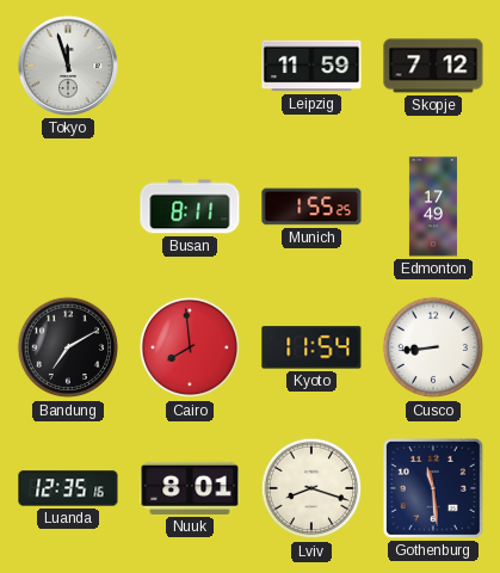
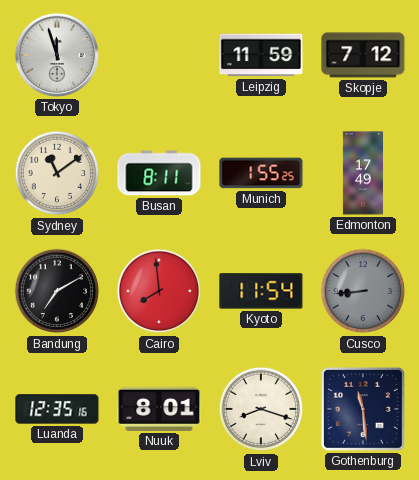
Sydney: none -> 11:09
Cusco dial: white -> grey
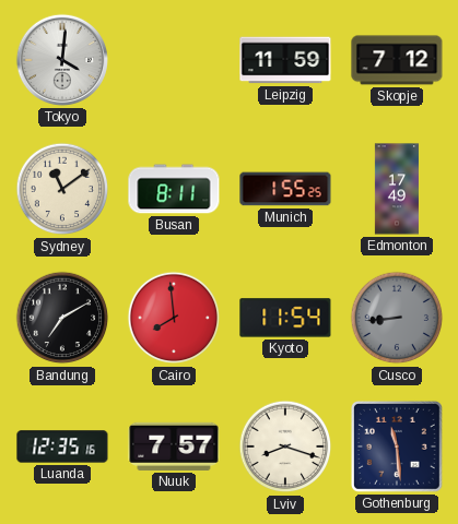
Tokyo: 11:57 -> 4:01
Nuuk: 8:01 -> 7:57
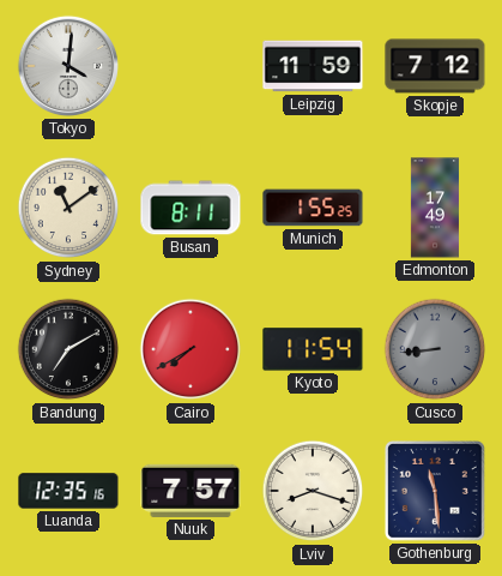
Cairo: 7:59 -> 7:40
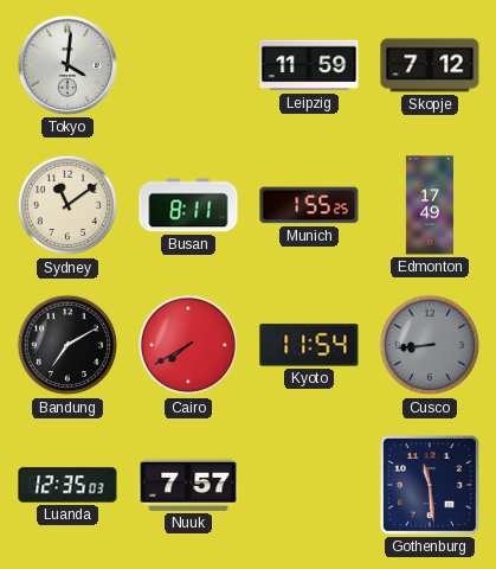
Luanda: 12:35:16 -> 12:35:03
Lviv: 8:18 -> none
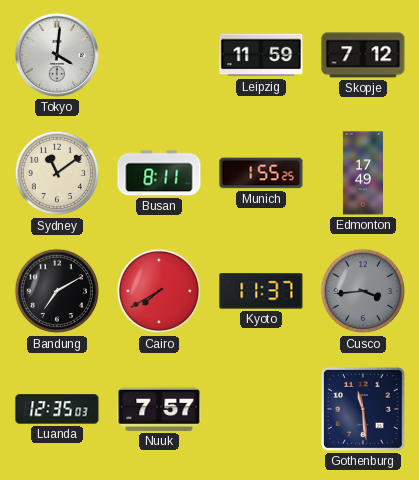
Kyoto: 11:54 -> 11:37
Cusco: 8:44 -> 3:44
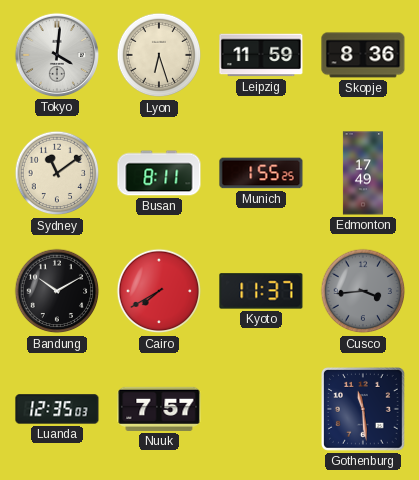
Lyon: none -> 6:27
Skopje: 7:12 -> 8:36
Bandung: 7:10 -> 10:10
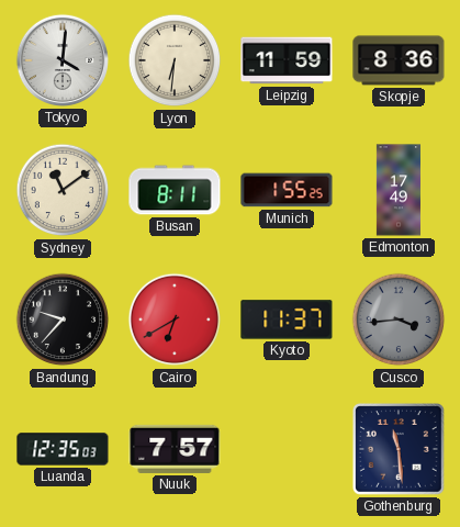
Lyon: 6:27 -> 6:31
Bandung: 10:10 -> 9:37
Cairo: 7:40 -> 6:40
